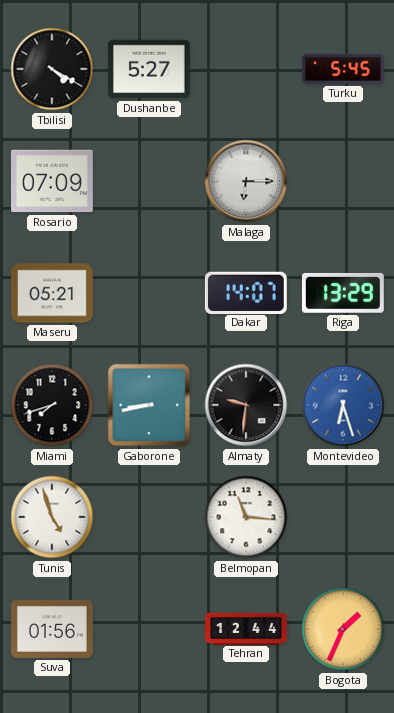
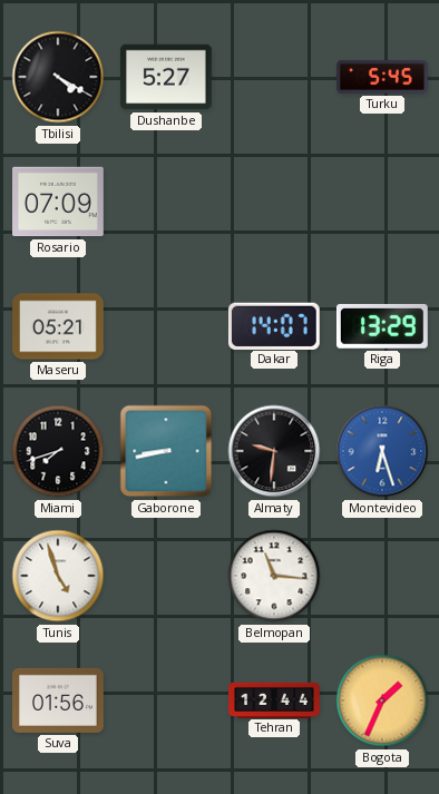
Malaga: 6:15 -> none
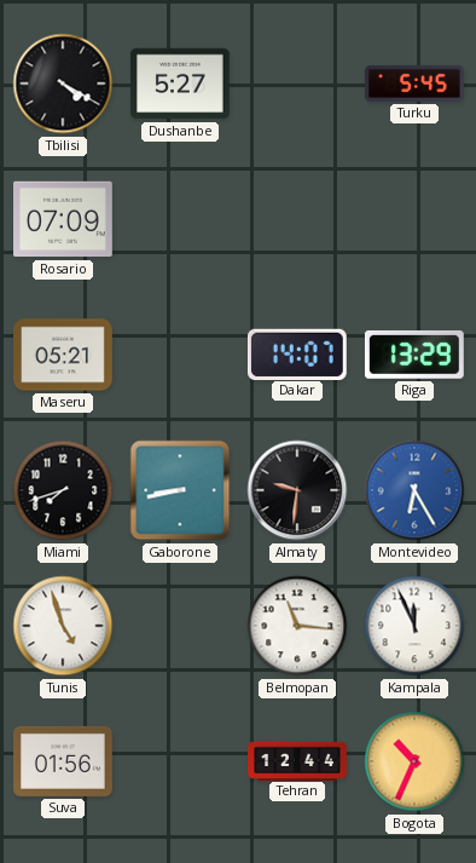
Montevideo: 6:27 -> 6:25
Kampala: none -> 11:56
Bogota: 1:34 -> 10:34
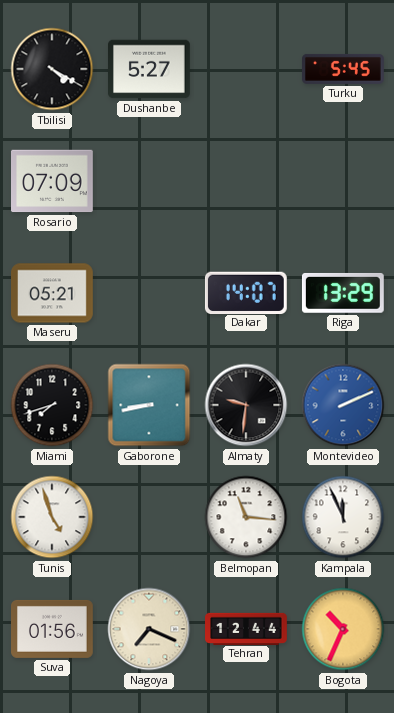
Montevideo: 6:25 -> 2:11
Nagoya: none -> 7:19
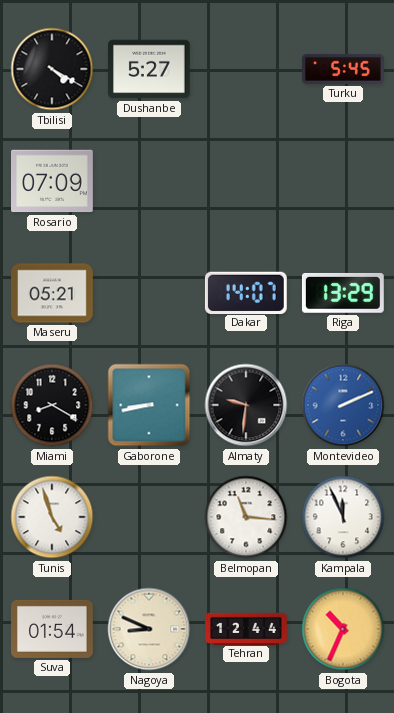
Miami: 7:42 -> 8:20
Suva: 01:56 -> 01:54
Nagoya: 7:19 -> 8:49
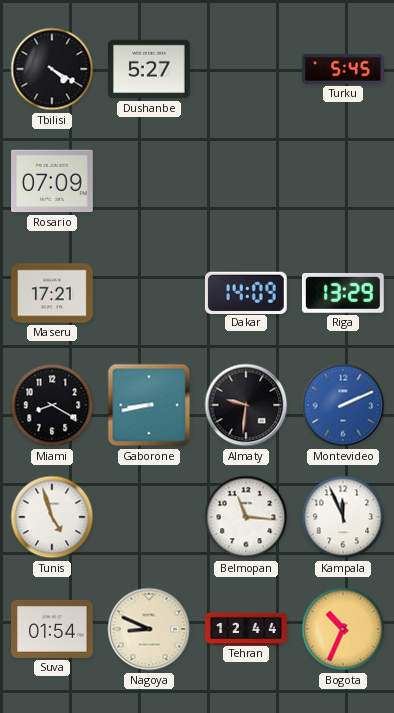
Maseru: 05:21 -> 17:21
Dakar: 14:07 -> 14:09
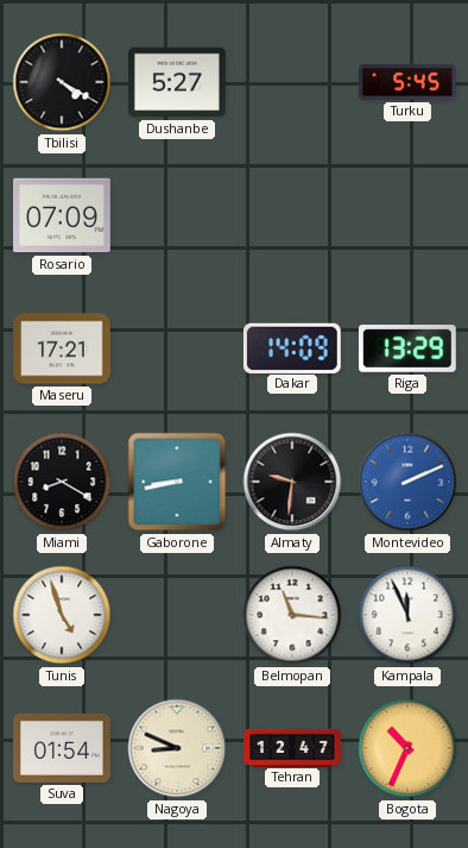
Tehran: 12:44 -> 12:47
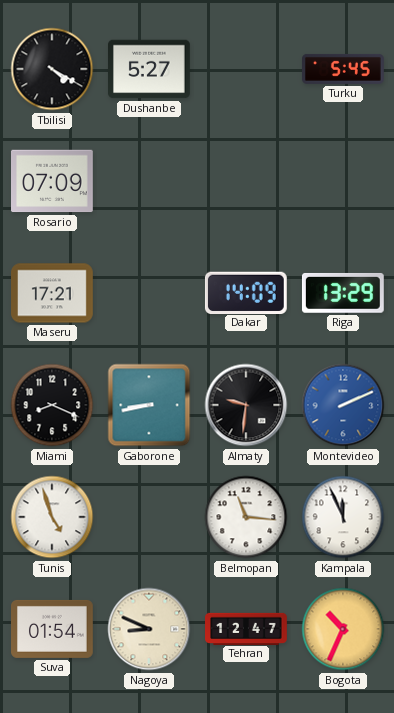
Miami: 8:20 -> 8:19
